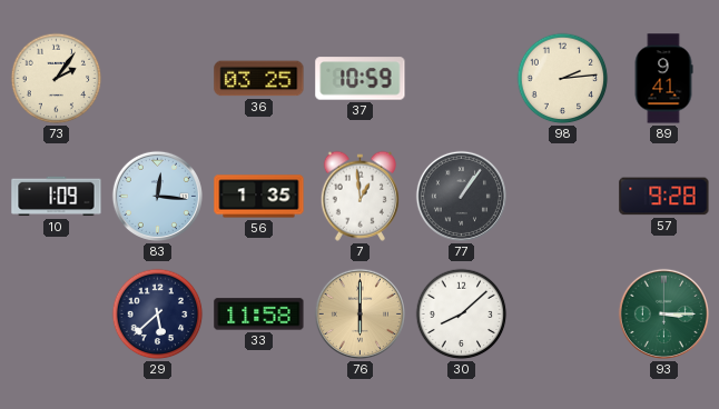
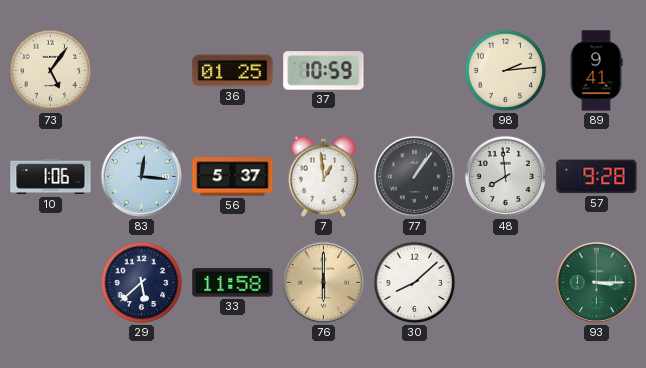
73: 2:06 -> 5:06
36: 03:25 -> 01:25
10: 1:09 -> 1:06
56: 1:35 -> 5:37
48: none -> 7:59
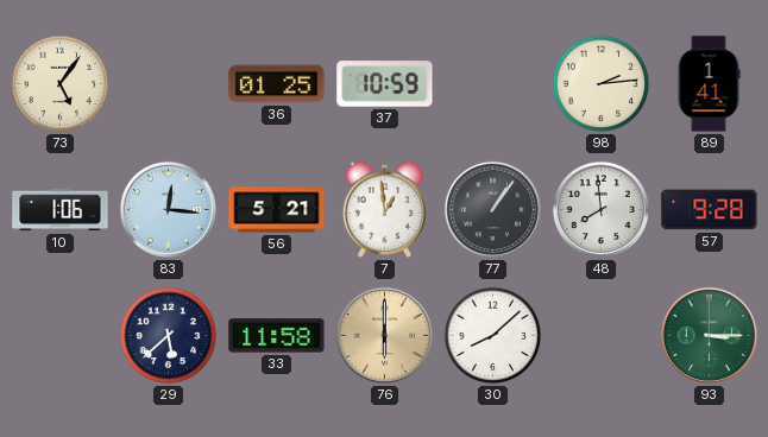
89: 9:41 -> 1:41
56: 5:37 -> 5:21
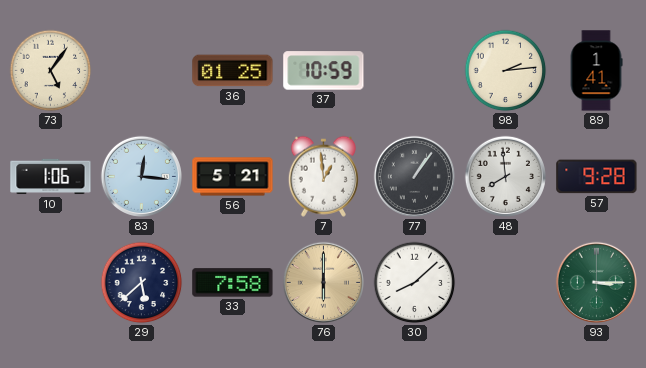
33: 11:58 -> 7:58
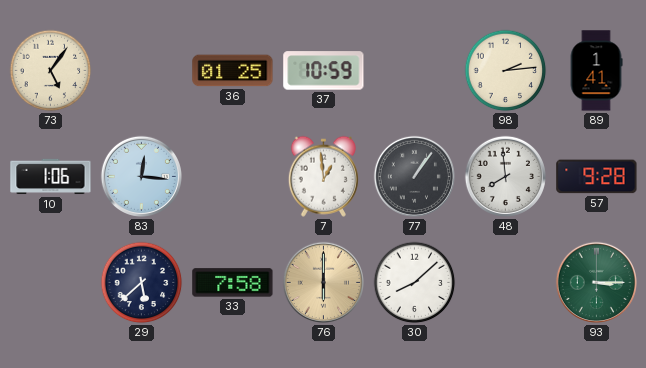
56: 5:21 -> none
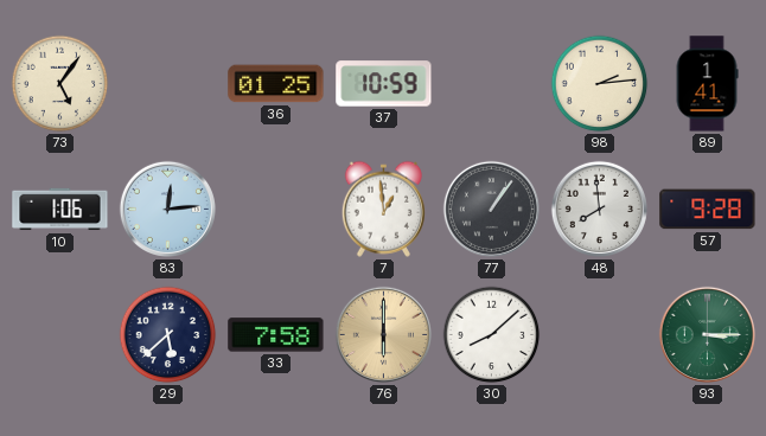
83: 12:16 -> 12:14
